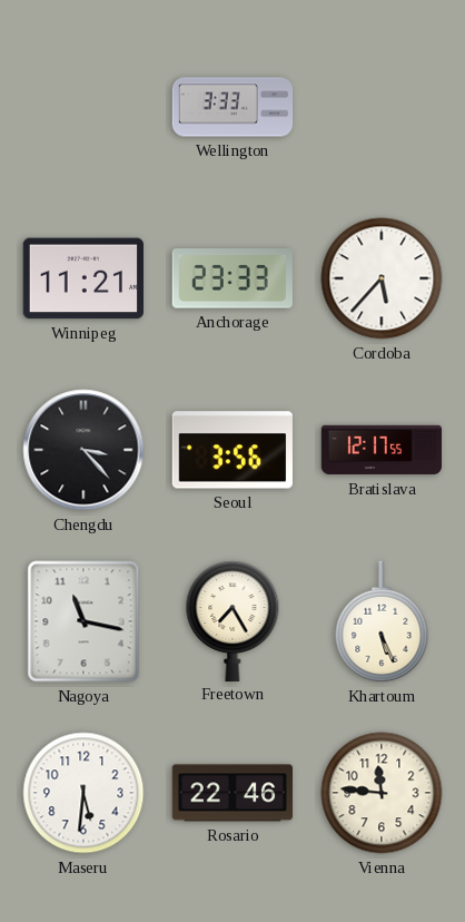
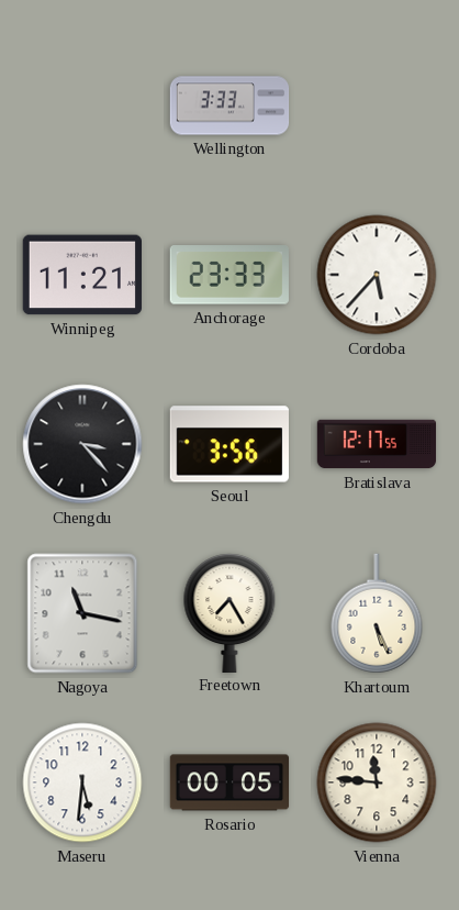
Rosario: 22:46 -> 00:05
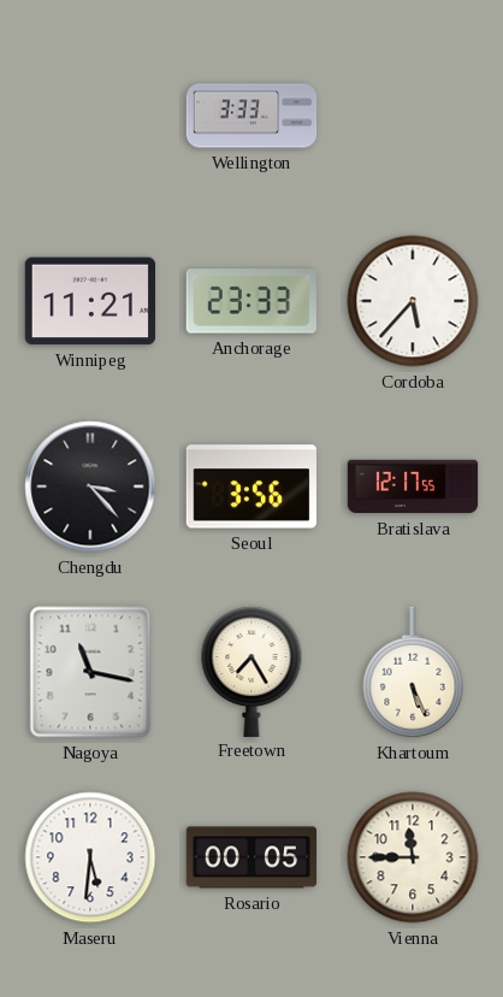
Vienna: 11:46 -> 11:45
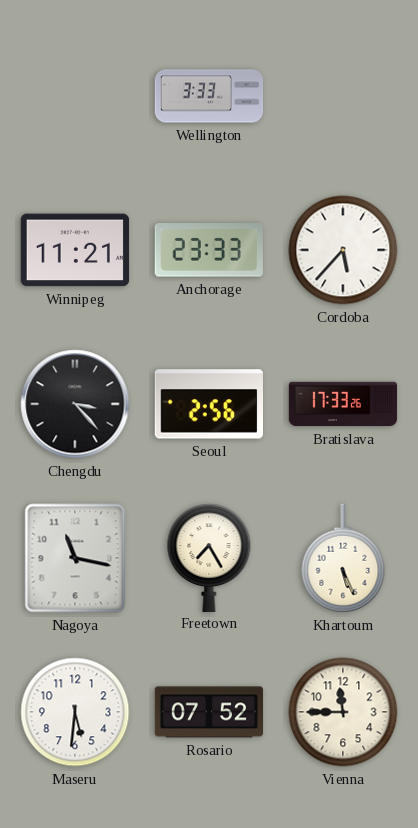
Seoul: 3:56 -> 2:56
Bratislava: 12:17 -> 17:33
Rosario: 00:05 -> 07:52
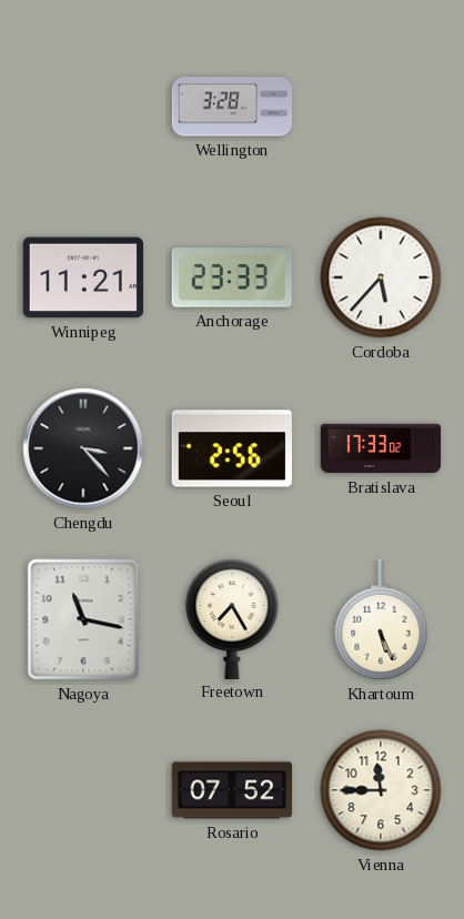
Wellington: 3:33 -> 3:28
Bratislava: 17:33:26 -> 17:33:02
Maseru: 5:31 -> none
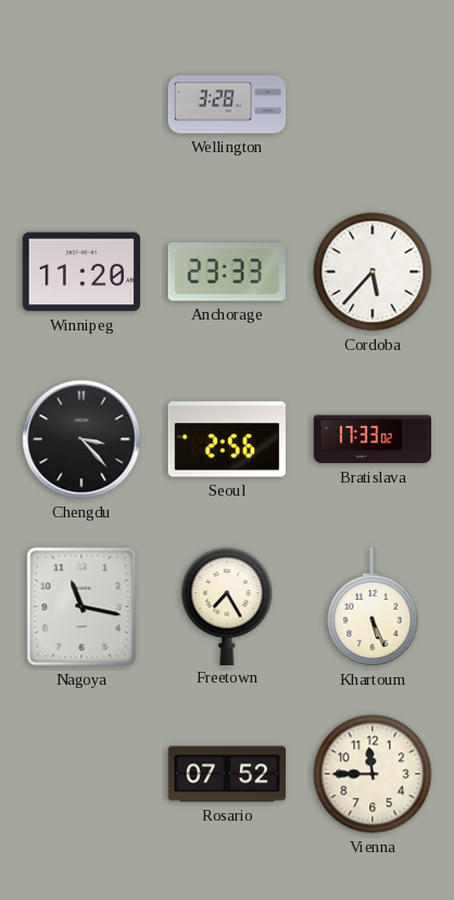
Winnipeg: 11:21 -> 11:20
